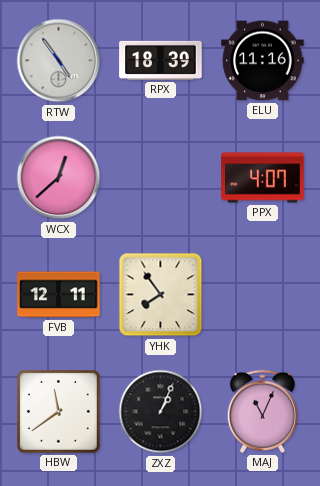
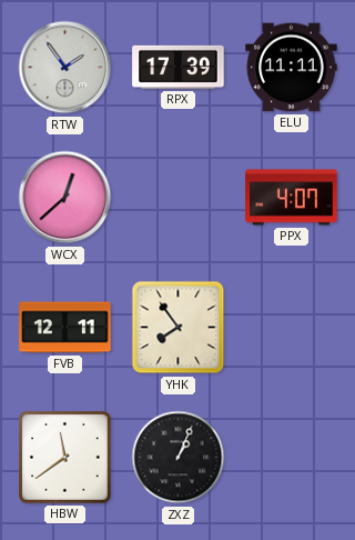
RTW: 4:54 -> 1:54
RPX: 18:39 -> 17:39
ELU: 11:16 -> 11:11
MAJ: 11:04 -> none
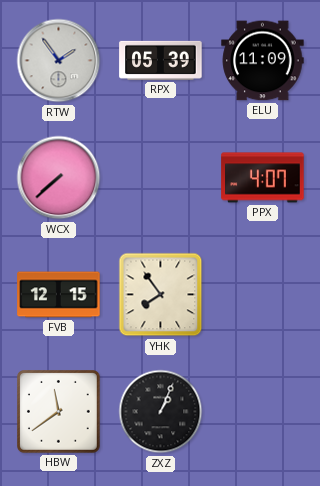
RPX: 17:39 -> 05:39
ELU: 11:11 -> 11:09
WCX: 12:38 -> 7:38
FVB: 12:11 -> 12:15
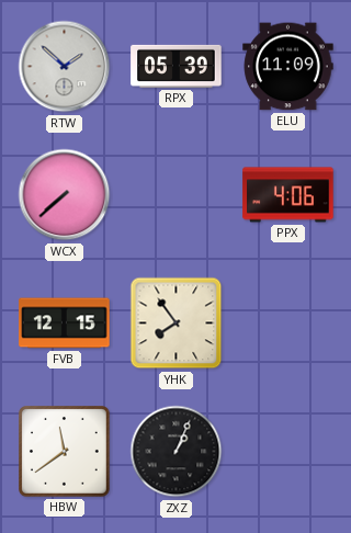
RTW: 1:54 -> 1:52
PPX: 4:07 -> 4:06
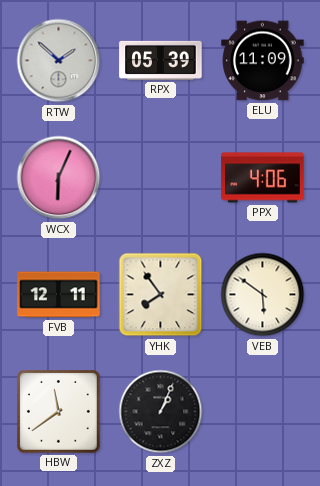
WCX: 7:38 -> 6:04
FVB: 12:15 -> 12:11
VEB: none -> 5:51
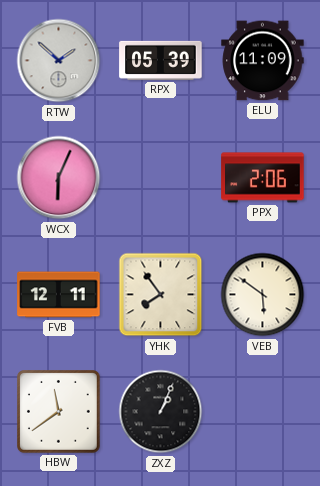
PPX: 4:06 -> 2:06
